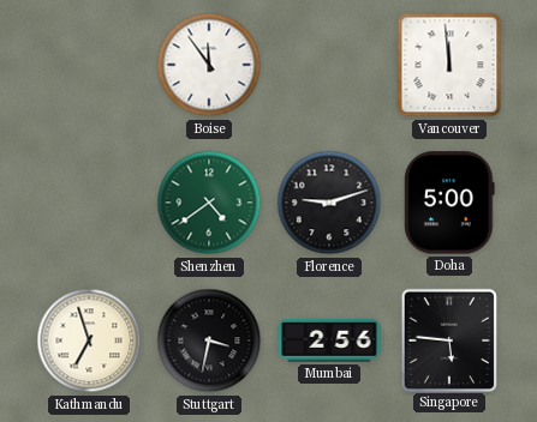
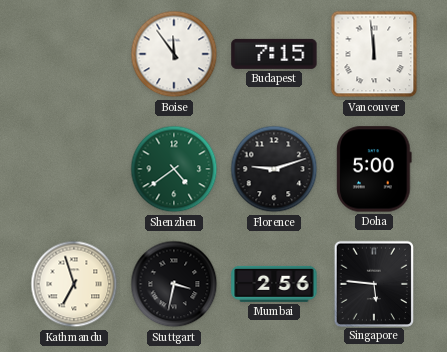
Budapest: none -> 7:15
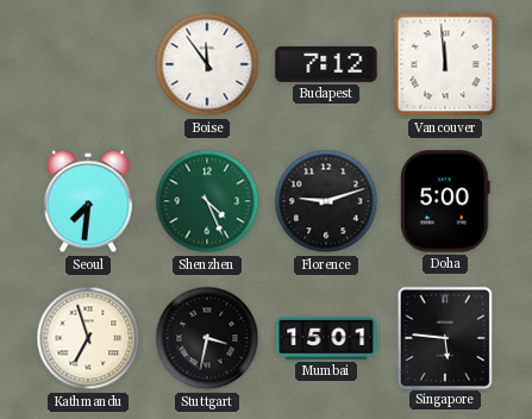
Budapest: 7:15 -> 7:12
Seoul: none -> 7:31
Shenzhen: 4:39 -> 4:26
Mumbai: 2:56 -> 15:01
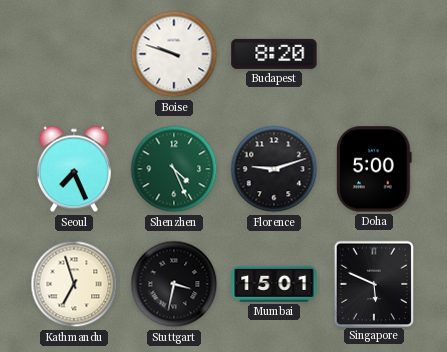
Boise: 11:54 -> 9:48
Budapest: 7:12 -> 8:20
Vancouver: 11:59 -> none
Seoul: 7:31 -> 7:26
Singapore: 5:46 -> 5:49
